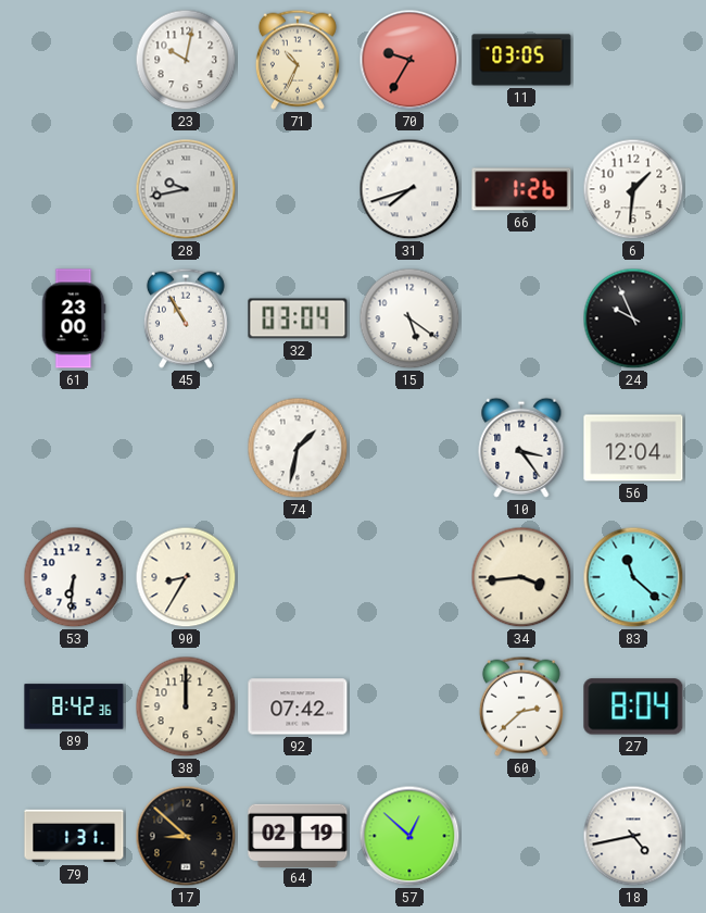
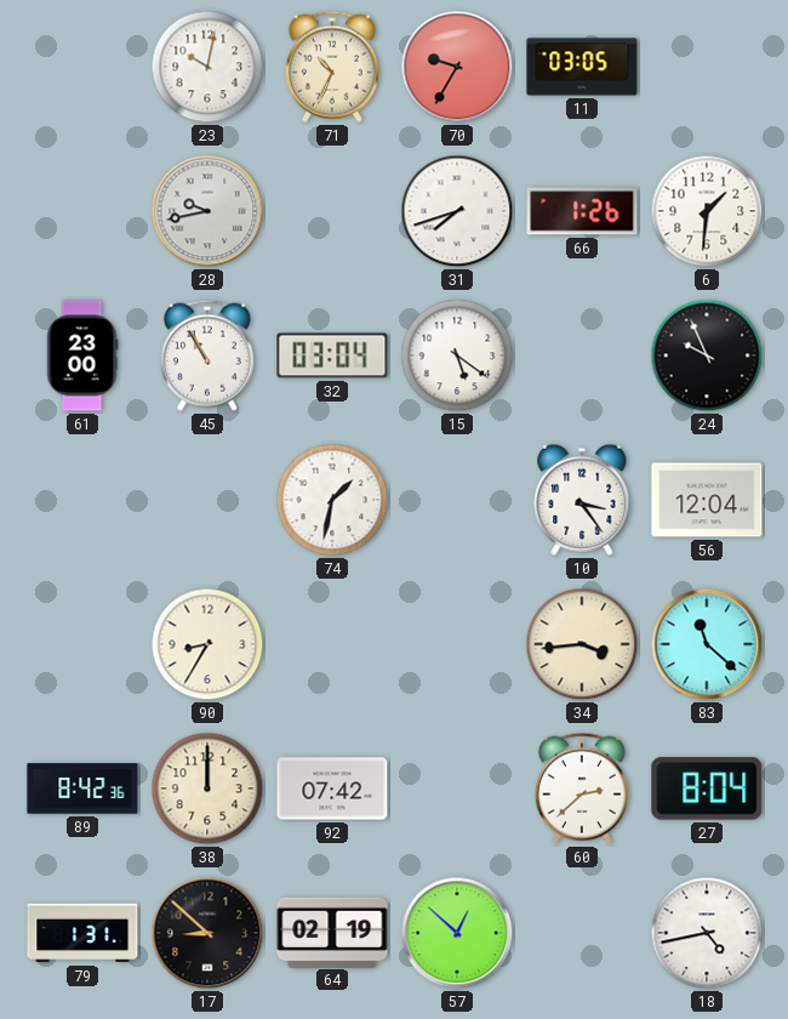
53: 6:31 -> none
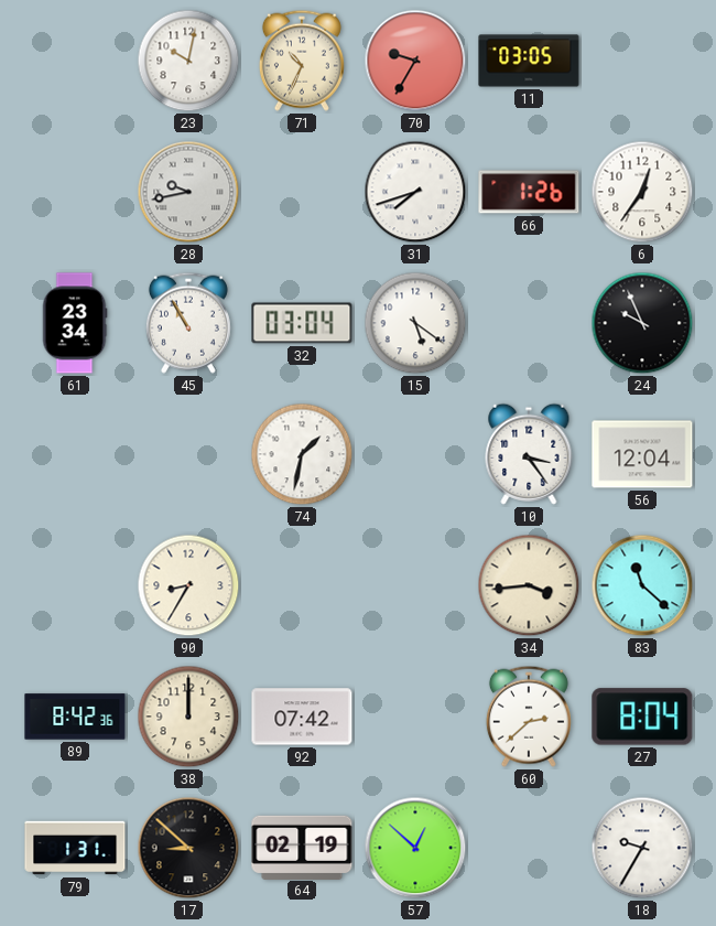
6: 1:31 -> 12:36
61: 23:00 -> 23:34
18: 4:43 -> 9:35
